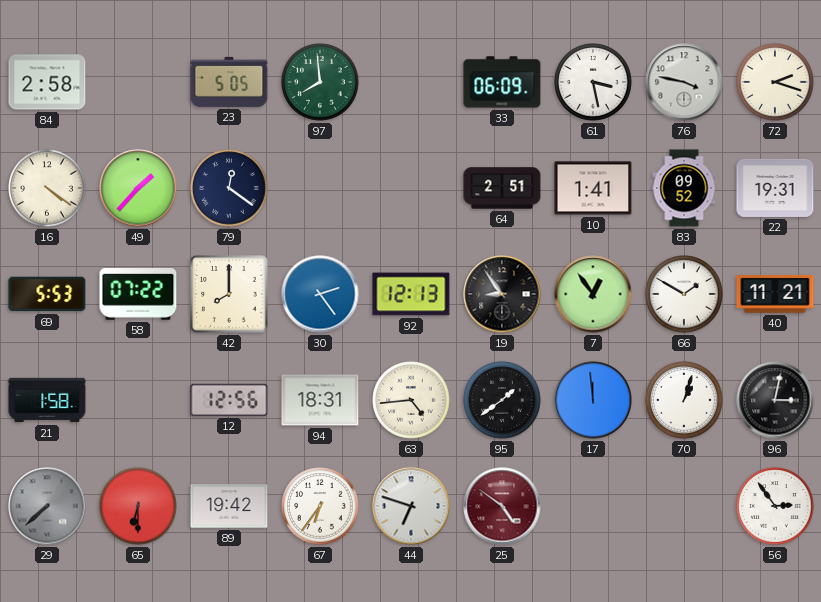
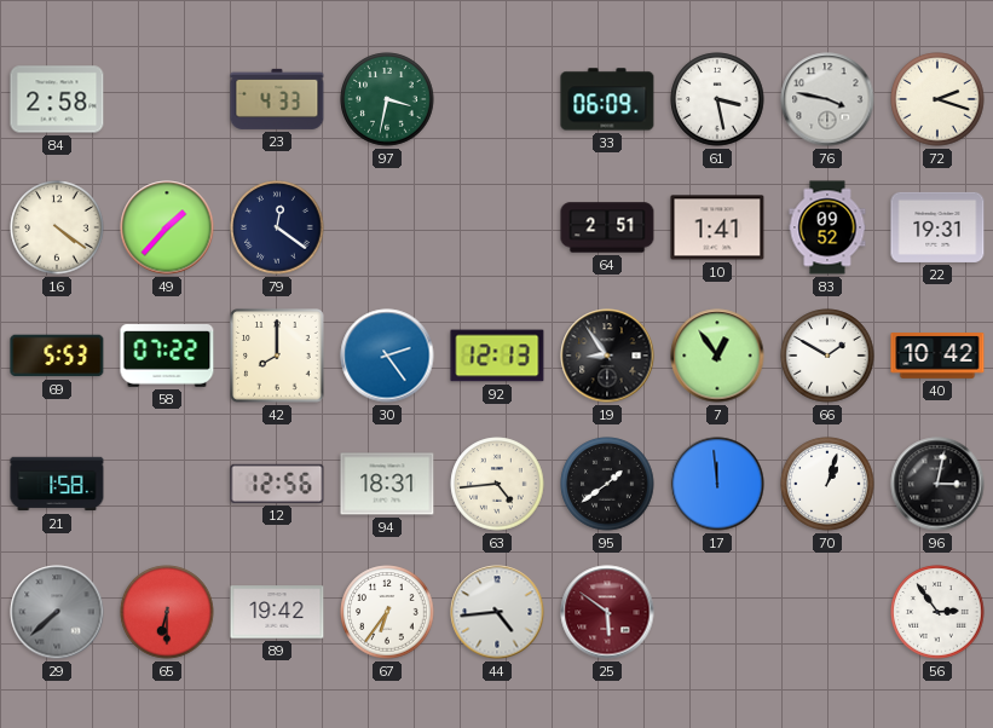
23: 5:05 -> 4:33
97: 7:59 -> 3:32
40: 11:21 -> 10:42
44: 6:48 -> 4:44
25: 4:51 -> 5:51
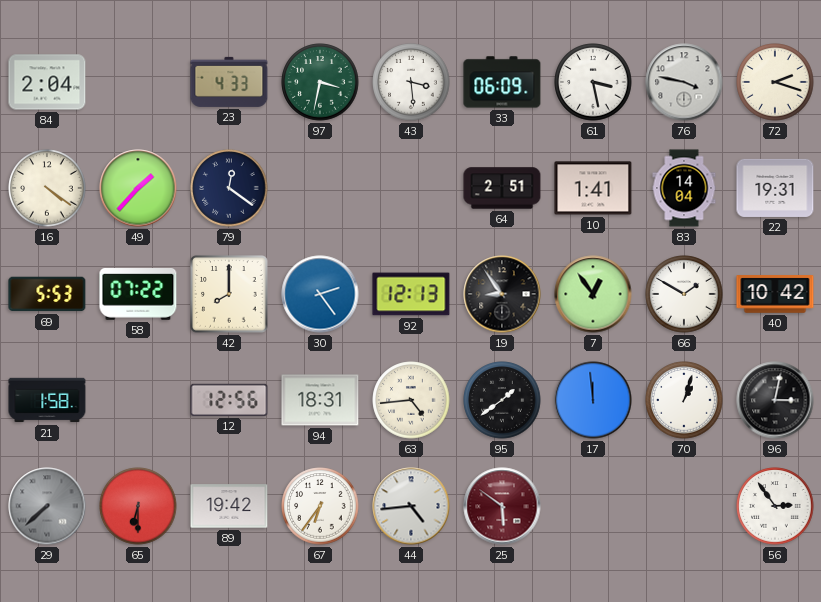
84: 2:58 -> 2:04
43: none -> 3:29
83: 09:52 -> 14:04
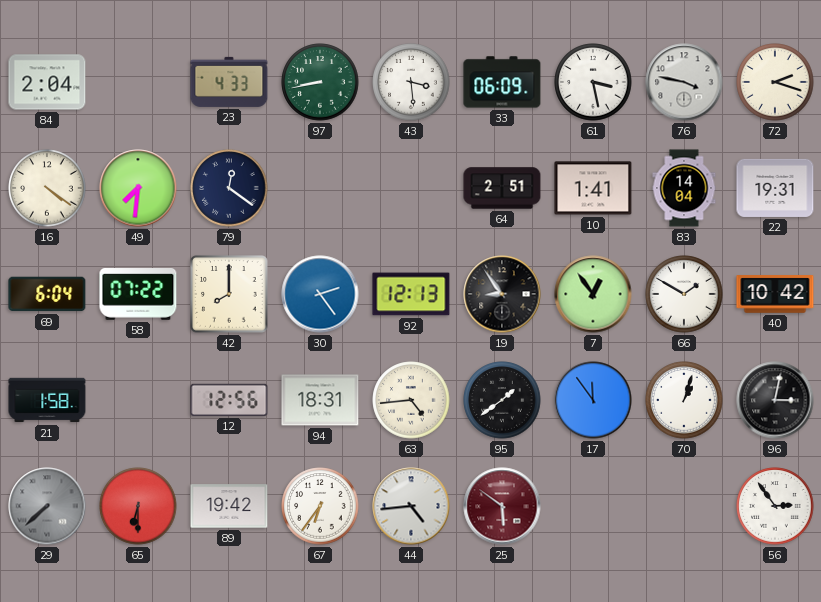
97: 3:32 -> 8:43
49: 1:37 -> 7:31
69: 5:53 -> 6:04
17: 11:59 -> 11:54
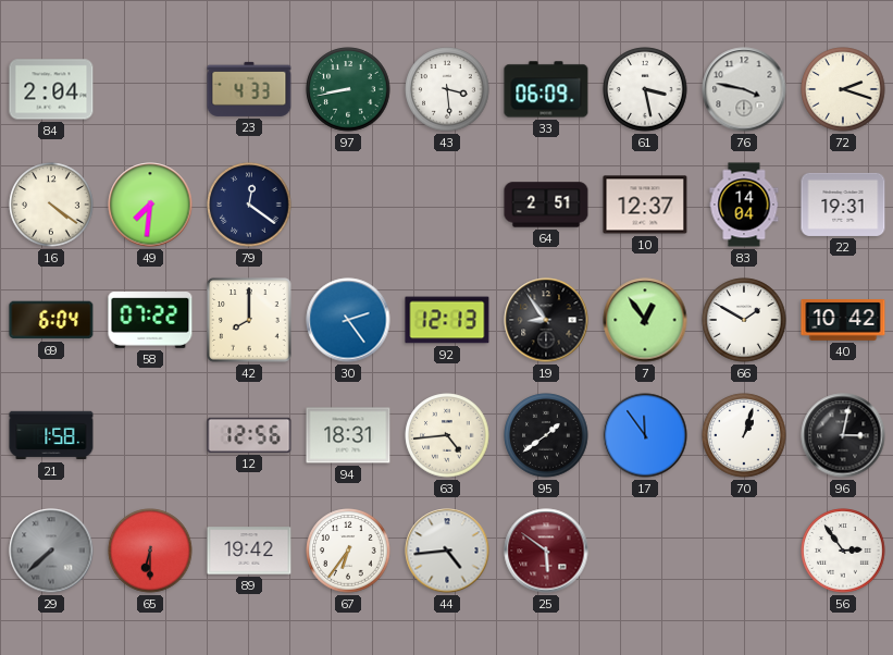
10: 1:41 -> 12:37
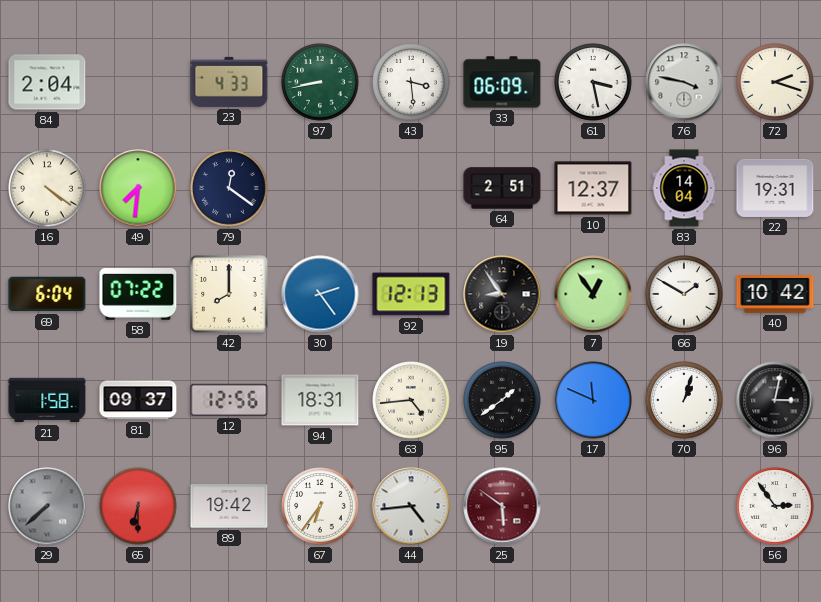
81: none -> 09:37
17: 11:54 -> 11:49
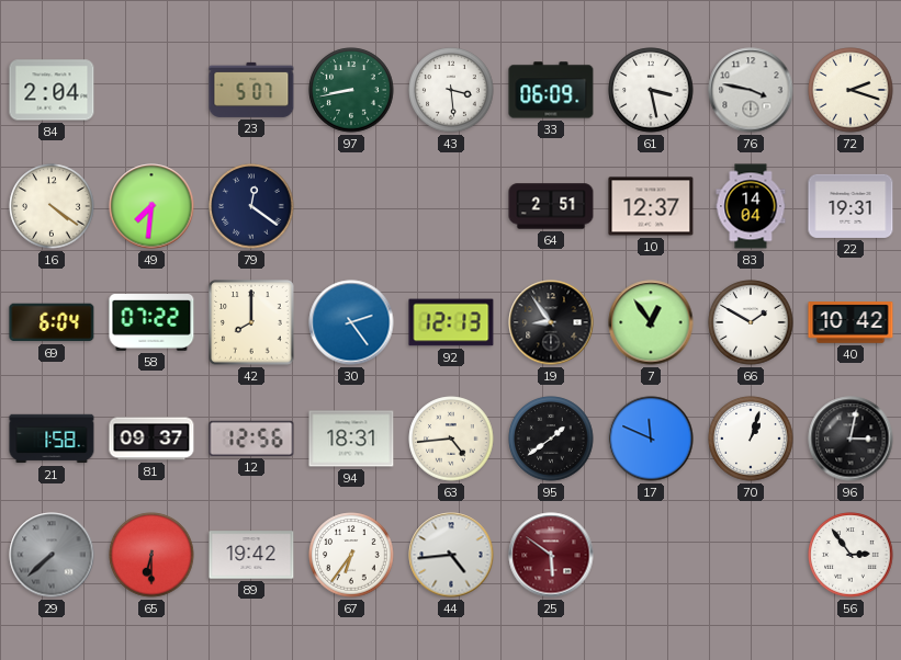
23: 4:33 -> 5:07
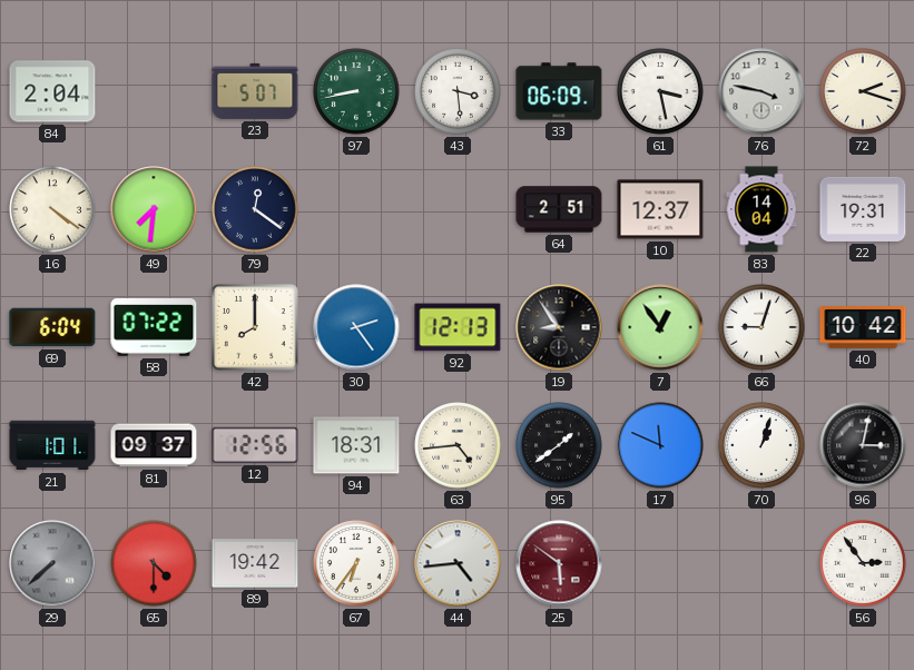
66: 1:50 -> 9:03
21: 1:58 -> 1:01
65: 6:30 -> 4:30
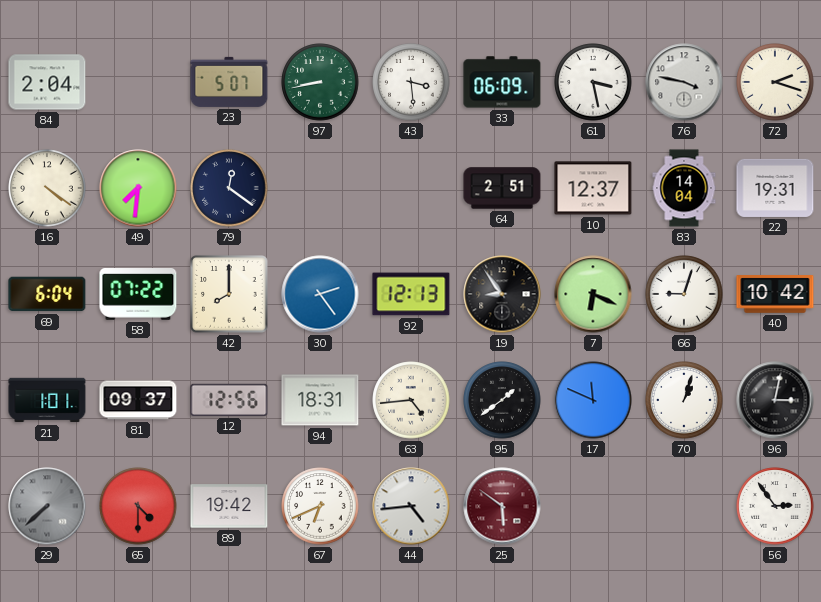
7: 12:54 -> 6:19
67: 6:36 -> 6:41
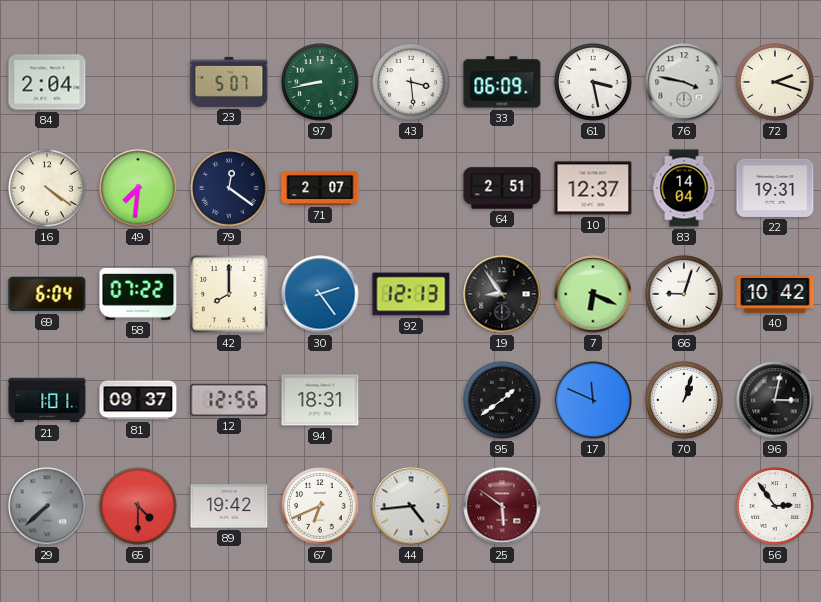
71: none -> 2:07
63: 4:44 -> none
